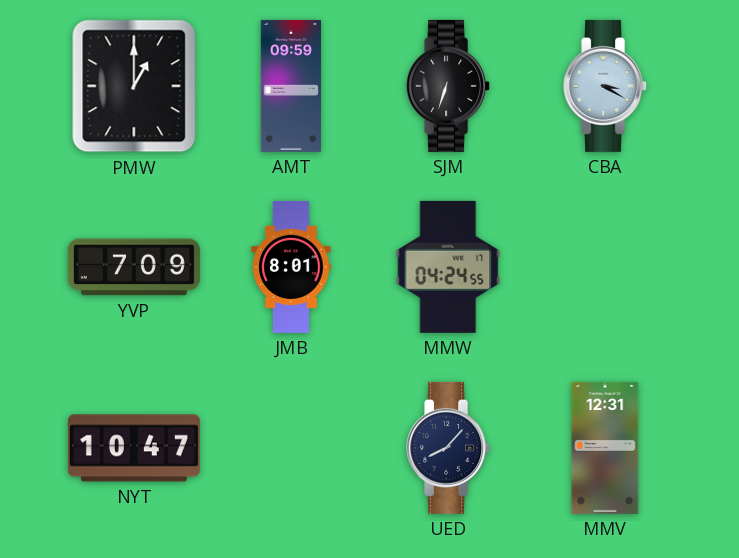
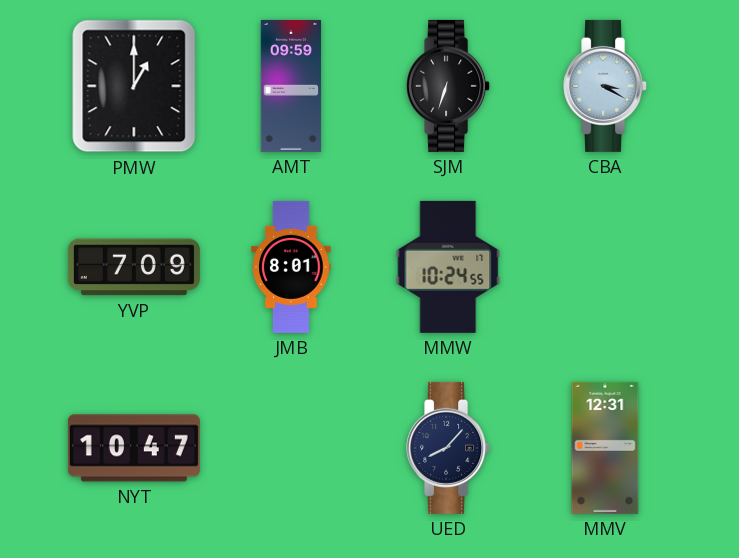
MMW: 04:24 -> 10:24
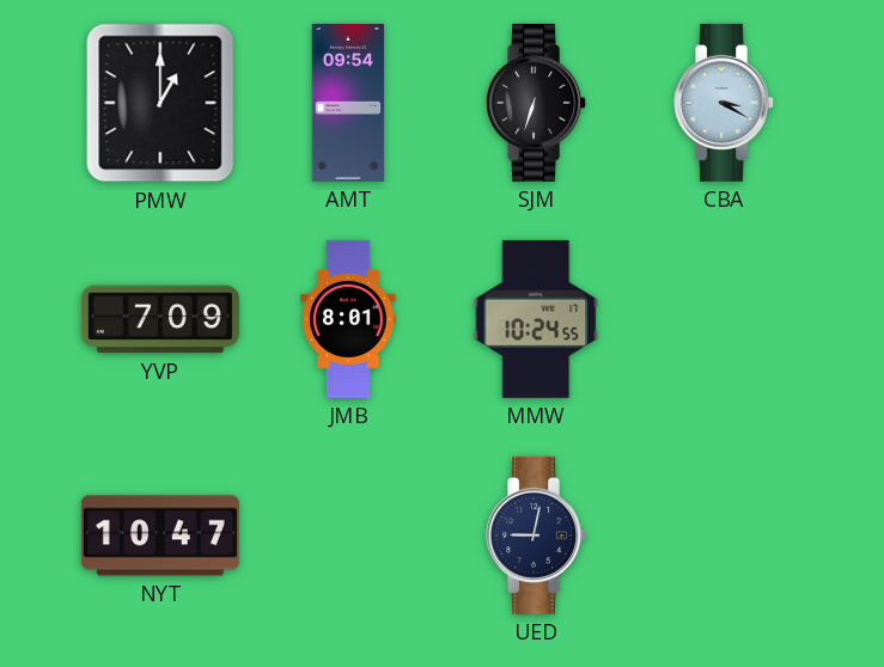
AMT: 09:59 -> 09:54
UED: 8:07 -> 9:02
MMV: 12:31 -> none
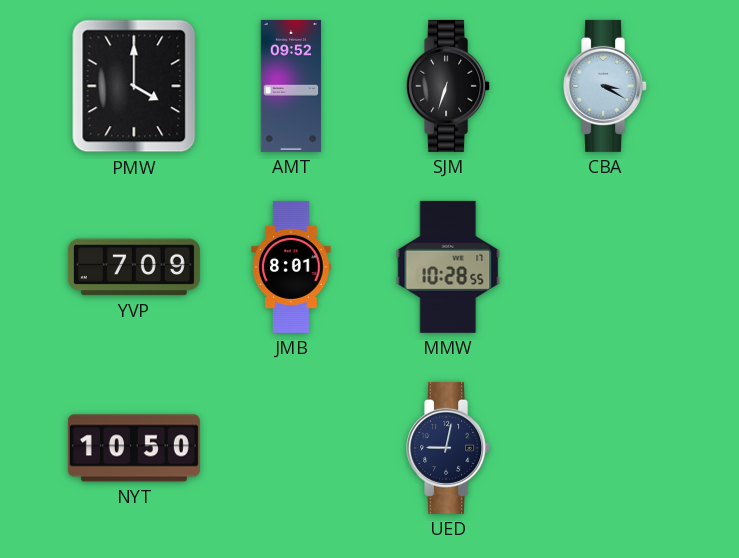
PMW: 1:00 -> 4:00
AMT: 09:54 -> 09:52
MMW: 10:24 -> 10:28
NYT: 10:47 -> 10:50
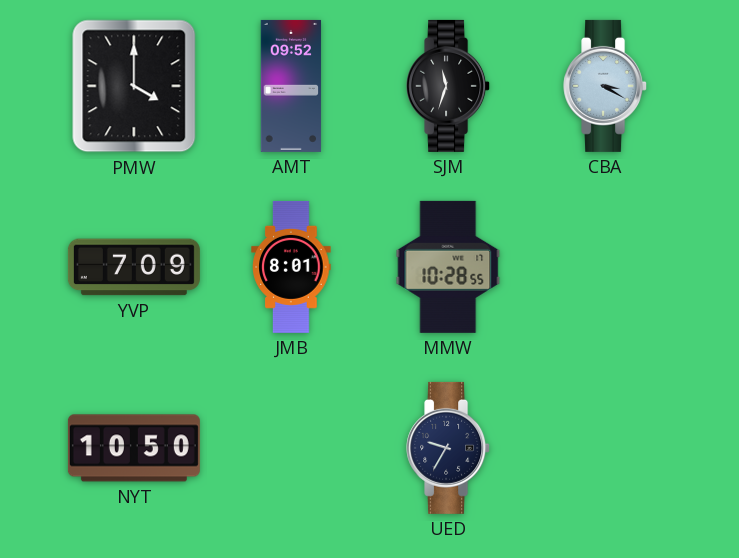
SJM: 6:33 -> 11:33
UED: 9:02 -> 9:35
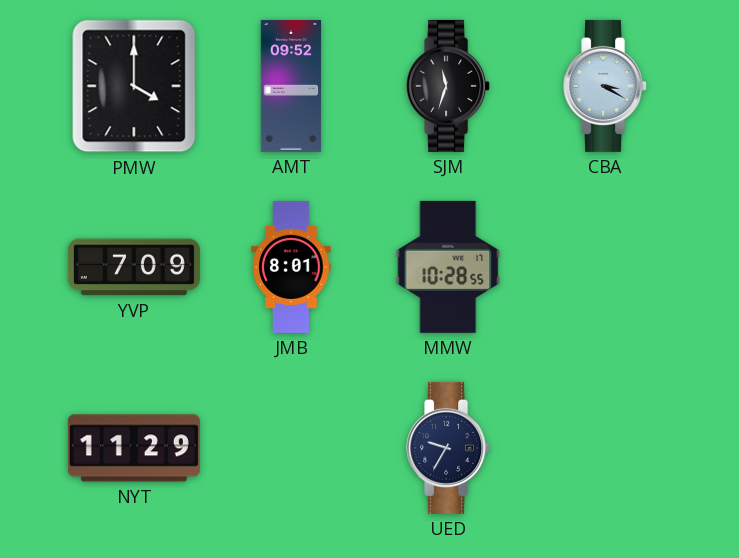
NYT: 10:50 -> 11:29
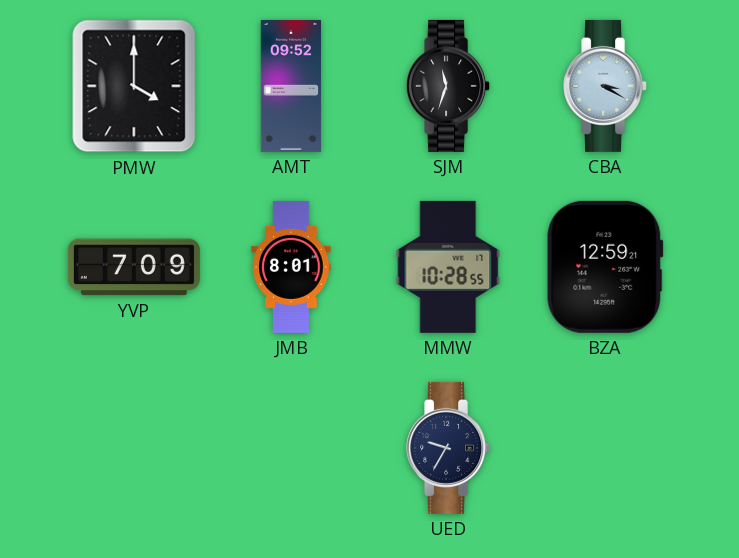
BZA: none -> 12:59
NYT: 11:29 -> none
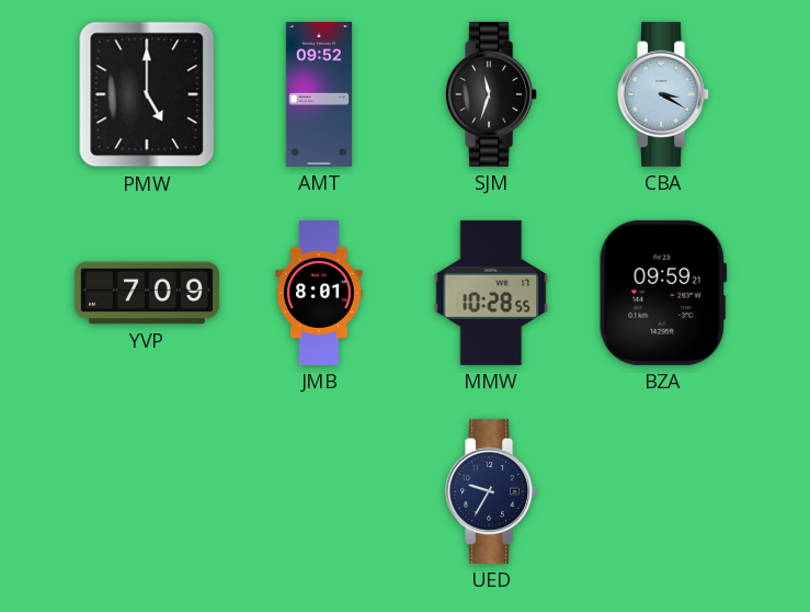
PMW: 4:00 -> 5:00
BZA: 12:59 -> 09:59
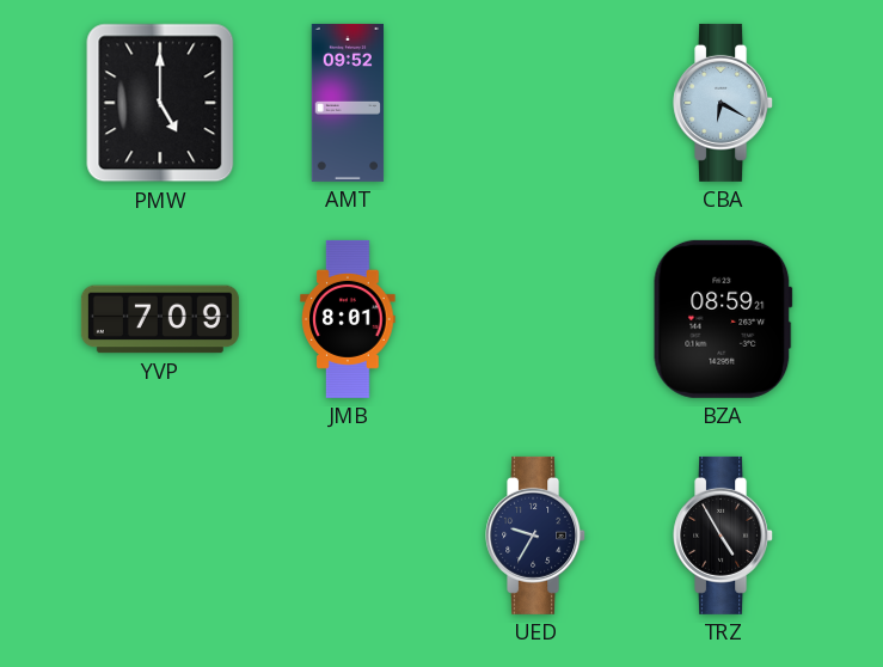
SJM: 11:33 -> none
CBA: 3:20 -> 6:20
MMW: 10:28 -> none
BZA: 09:59 -> 08:59
TRZ: none -> 4:55
